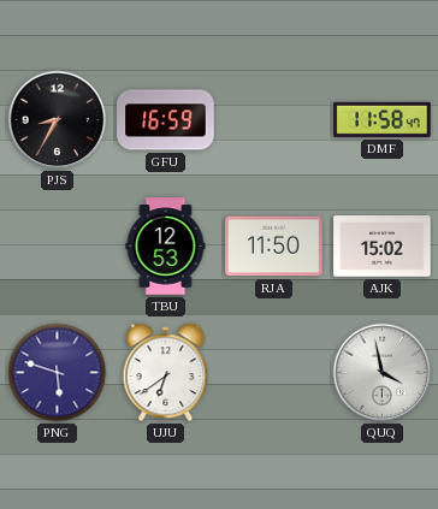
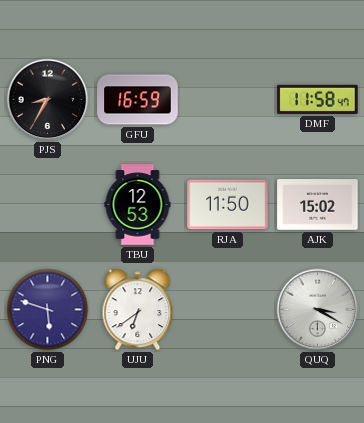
QUQ: 3:58 -> 3:20
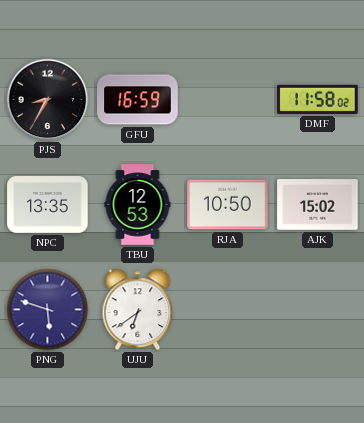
DMF: 11:58:47 -> 11:58:02
NPC: none -> 13:35
RJA: 11:50 -> 10:50
QUQ: 3:20 -> none
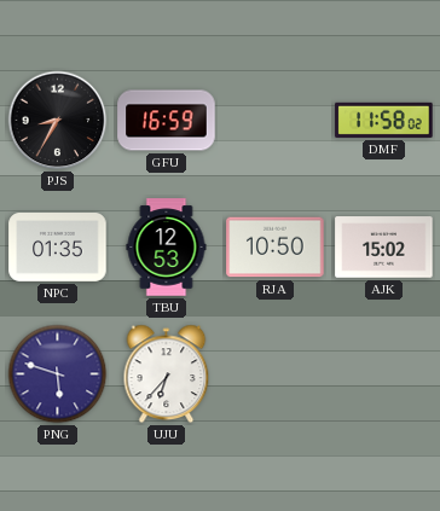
NPC: 13:35 -> 01:35
UJU: 6:39 -> 6:37
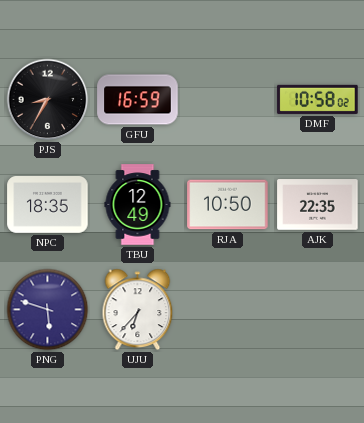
DMF: 11:58 -> 10:58
NPC: 01:35 -> 18:35
TBU: 12:53 -> 12:49
AJK: 15:02 -> 22:35
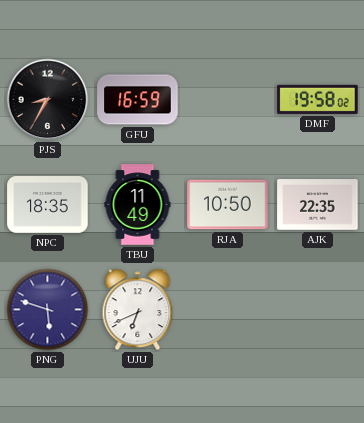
DMF: 10:58 -> 19:58
TBU: 12:49 -> 11:49
UJU: 6:37 -> 6:41
